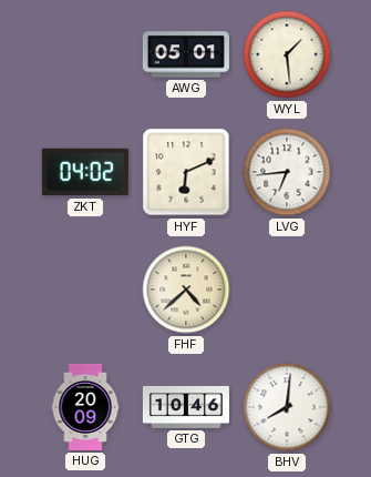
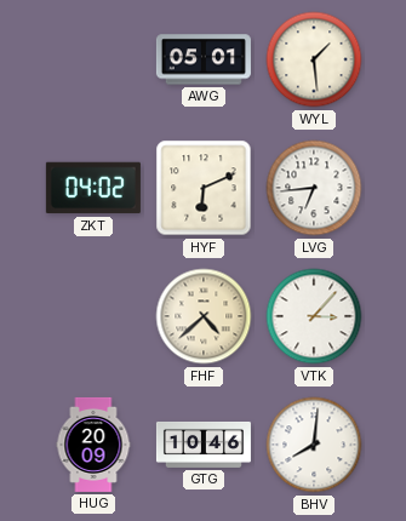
VTK: none -> 3:07
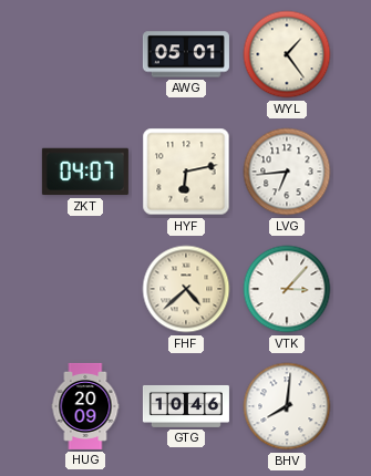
WYL: 1:29 -> 1:24
ZKT: 04:02 -> 04:07
HYF: 6:11 -> 6:13
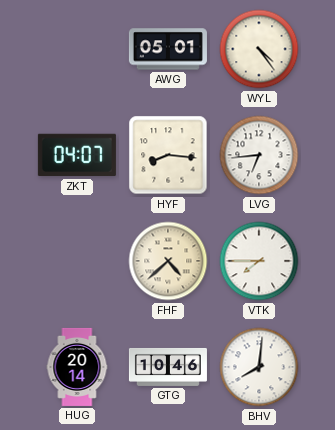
WYL: 1:24 -> 4:24
HYF: 6:13 -> 8:16
VTK: 3:07 -> 7:45
HUG: 20:09 -> 20:14
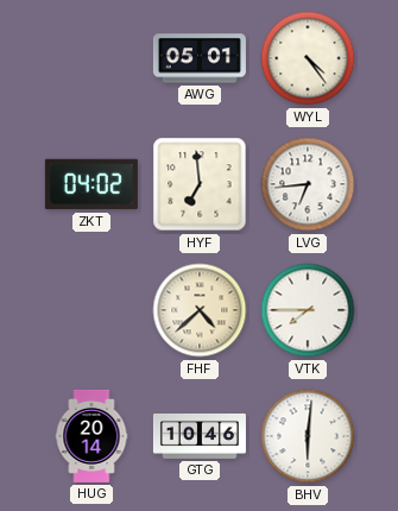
ZKT: 04:07 -> 04:02
HYF: 8:16 -> 6:59
BHV: 8:01 -> 6:01
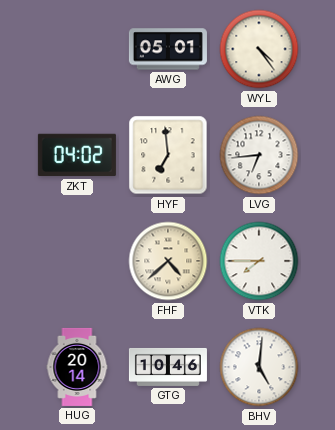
BHV: 6:01 -> 5:01
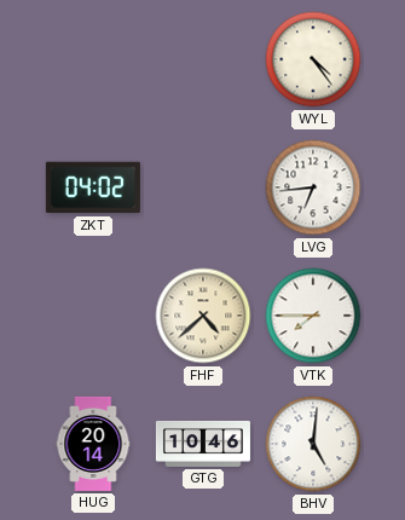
AWG: 05:01 -> none
HYF: 6:59 -> none
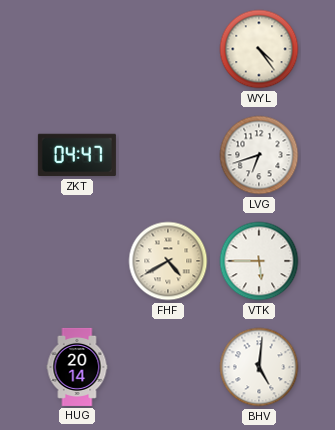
ZKT: 04:02 -> 04:47
LVG: 6:44 -> 6:42
FHF: 4:38 -> 4:40
VTK: 7:45 -> 5:45
GTG: 10:46 -> none
